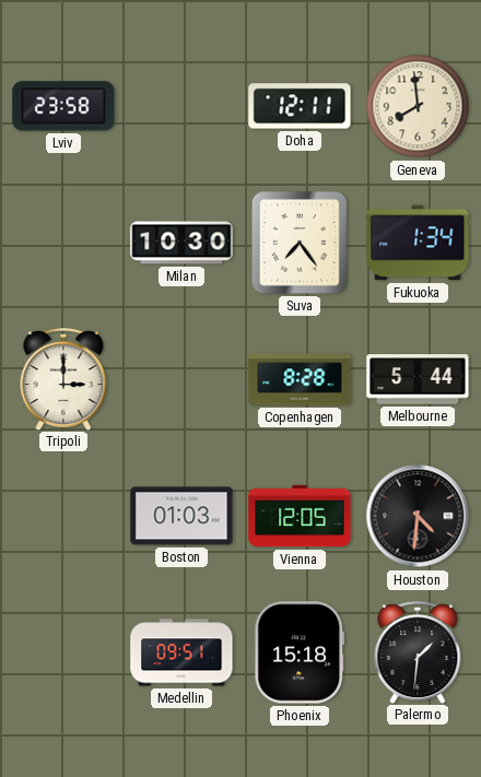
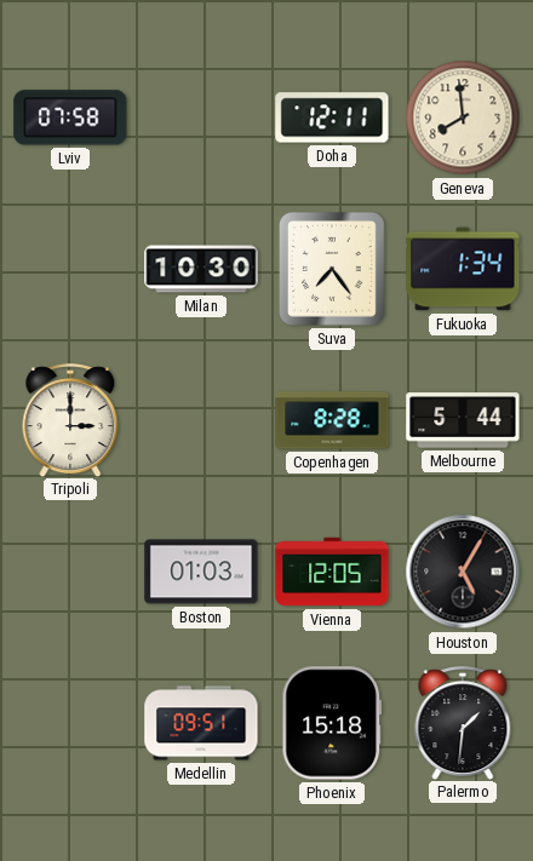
Lviv: 23:58 -> 07:58
Houston: 4:31 -> 5:05
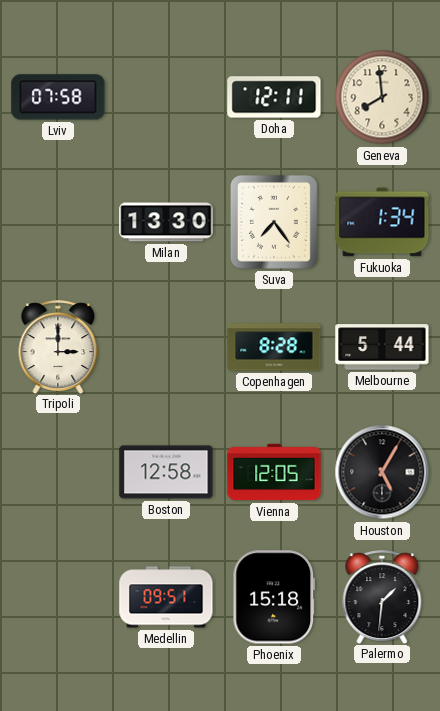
Milan: 10:30 -> 13:30
Boston: 01:03 -> 12:58
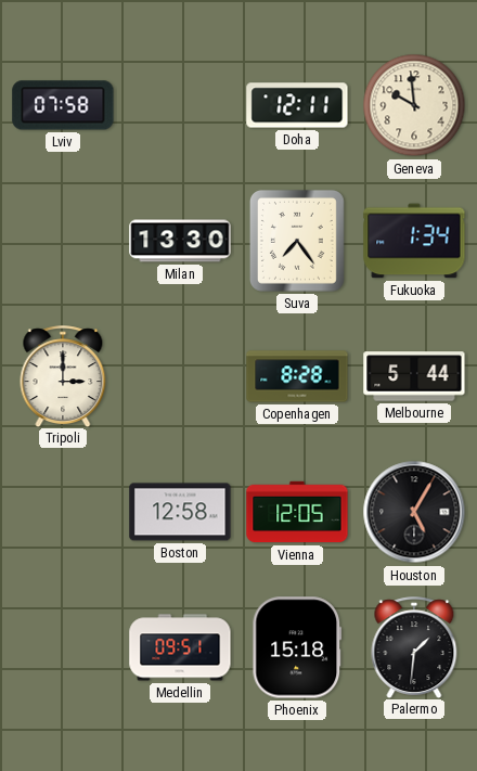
Geneva: 7:59 -> 9:59
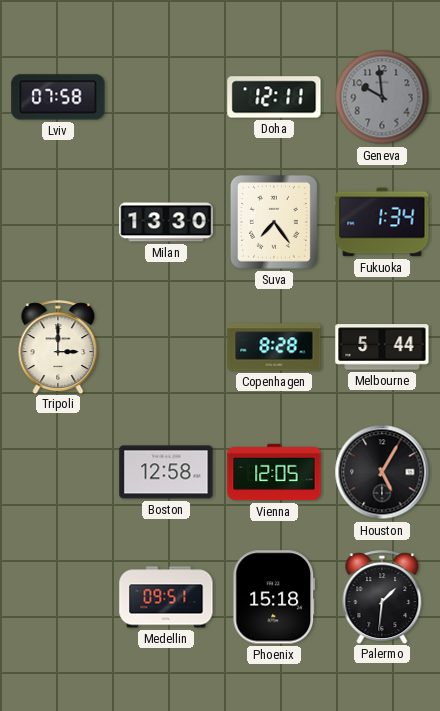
Geneva dial: cream -> grey
